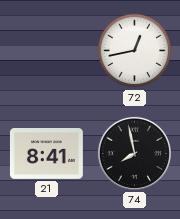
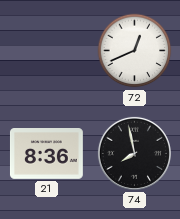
72: 12:43 -> 12:41
21: 8:41 -> 8:36
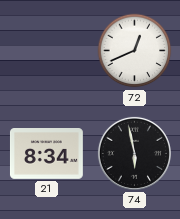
21: 8:36 -> 8:34
74: 7:58 -> 5:58
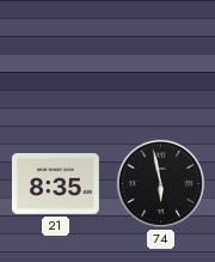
72: 12:41 -> none
21: 8:34 -> 8:35
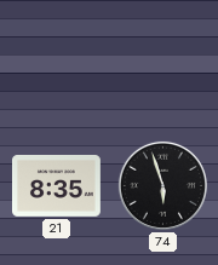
74: 5:58 -> 5:57
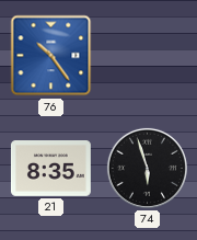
76: none -> 10:24
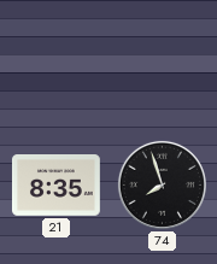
76: 10:24 -> none
74: 5:57 -> 7:57
